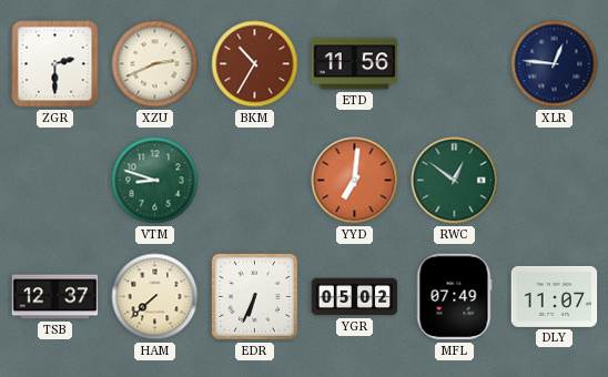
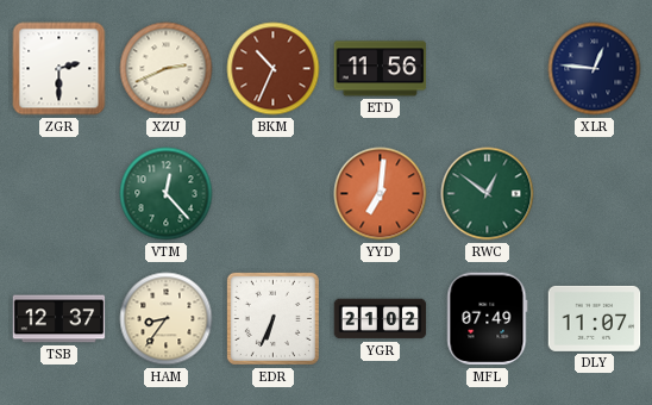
BKM: 10:35 -> 10:34
VTM: 8:48 -> 12:23
HAM: 7:38 -> 8:36
YGR: 05:02 -> 21:02
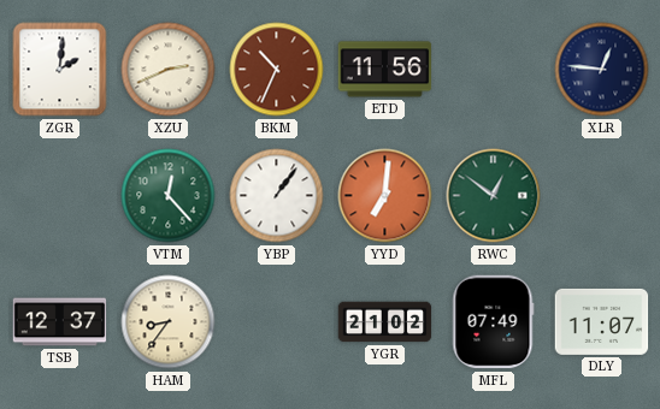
ZGR: 2:30 -> 2:01
YBP: none -> 1:06
EDR: 6:34 -> none
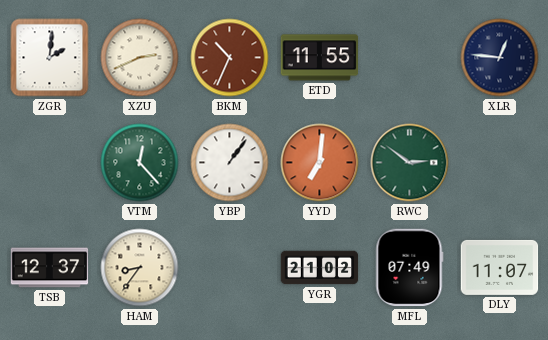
ETD: 11:56 -> 11:55
RWC: 12:51 -> 2:51
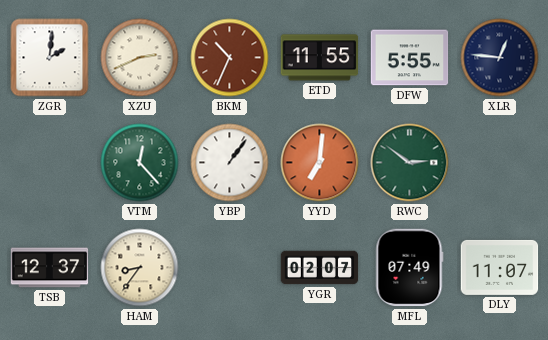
DFW: none -> 5:55
YGR: 21:02 -> 02:07
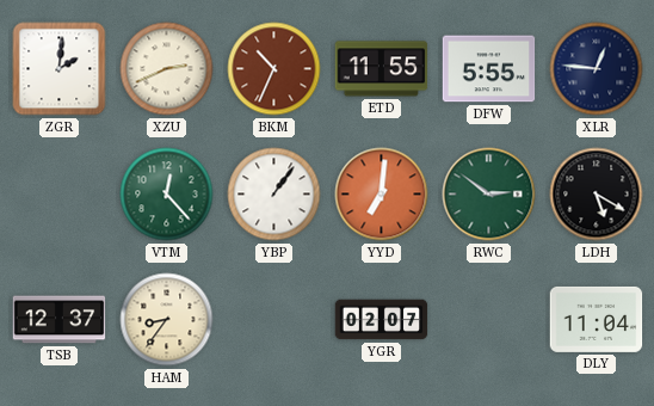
LDH: none -> 5:20
MFL: 07:49 -> none
DLY: 11:07 -> 11:04
